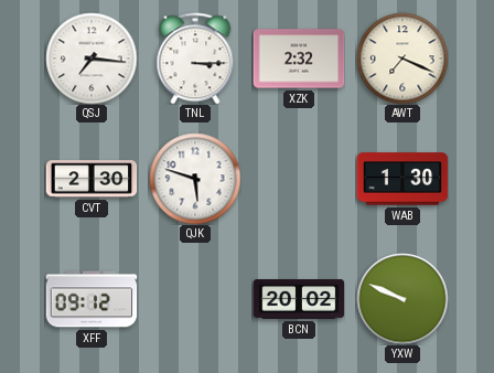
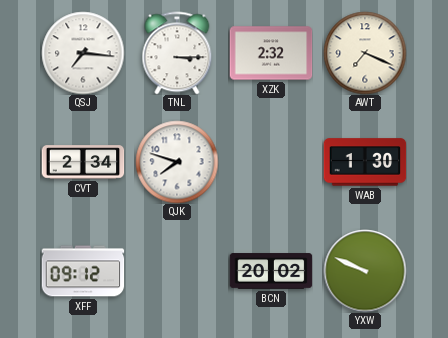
CVT: 2:30 -> 2:34
QJK: 5:48 -> 7:48
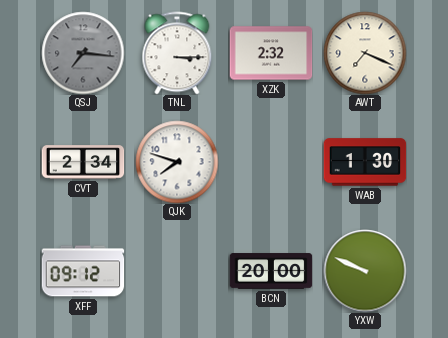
QSJ dial: white -> grey
BCN: 20:02 -> 20:00
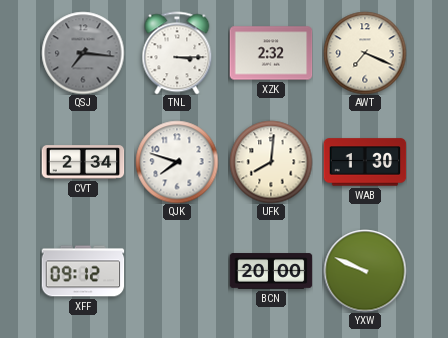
UFK: none -> 8:01
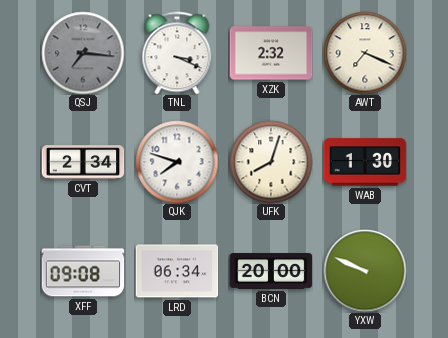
TNL: 3:15 -> 3:19
UFK: 8:01 -> 8:03
XFF: 09:12 -> 09:08
LRD: none -> 06:34
